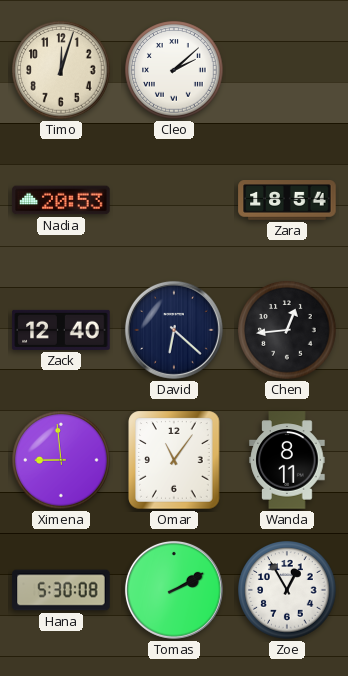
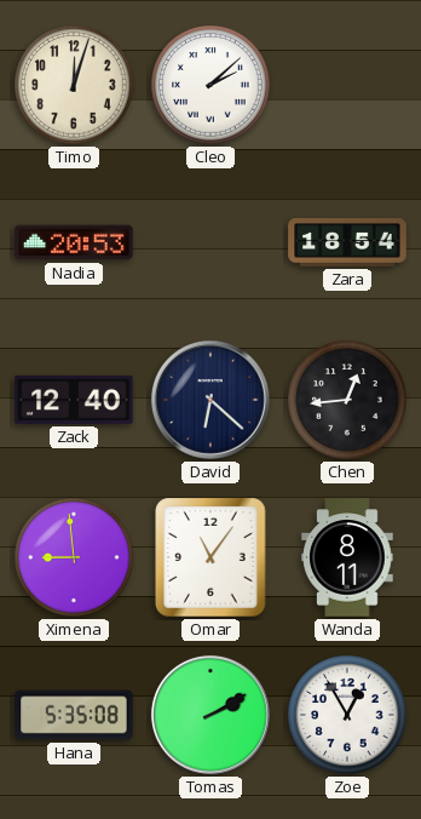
Hana: 5:30 -> 5:35
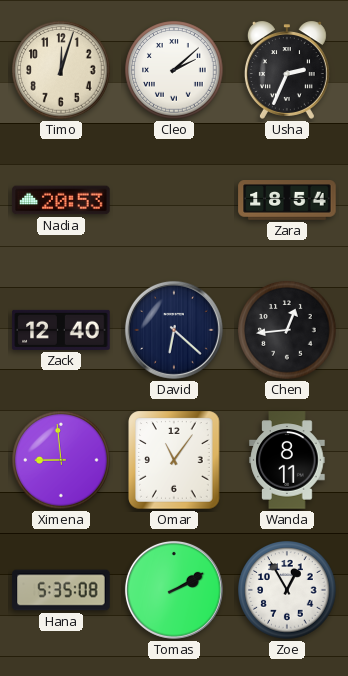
Usha: none -> 2:34
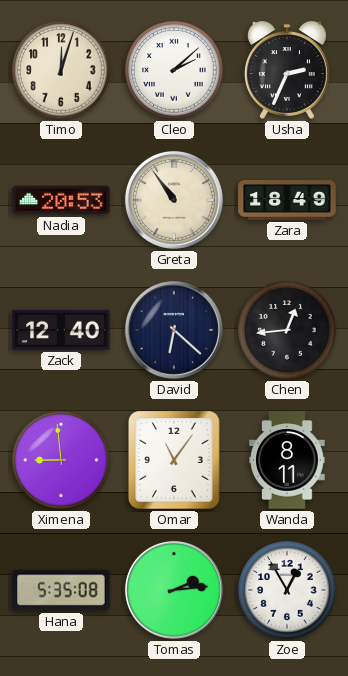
Greta: none -> 10:54
Zara: 18:54 -> 18:49
Tomas: 2:10 -> 2:14
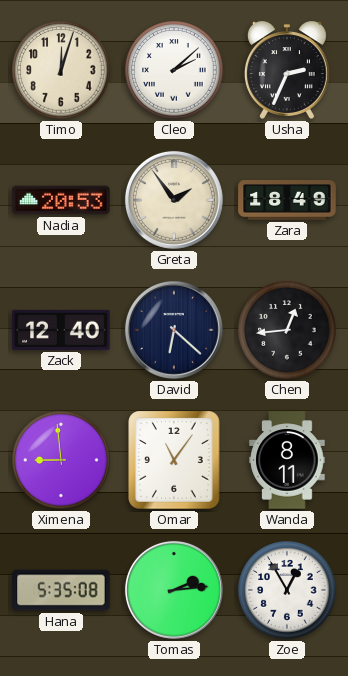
Greta: 10:54 -> 1:54
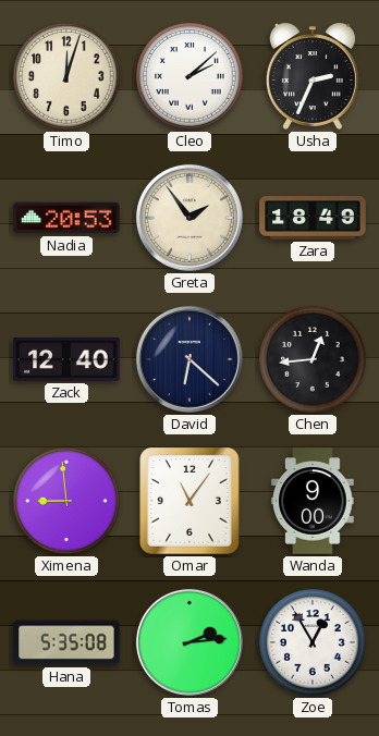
Wanda: 8:11 -> 9:00
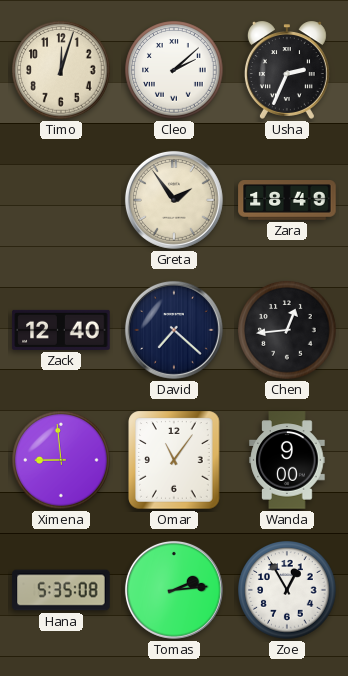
Nadia: 20:53 -> none
David: 6:22 -> 7:22
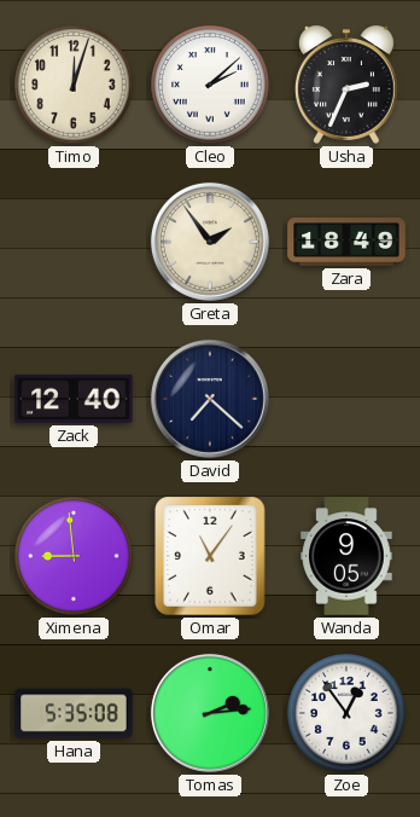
Chen: 12:44 -> none
Wanda: 9:00 -> 9:05
Zoe: 12:55 -> 12:54
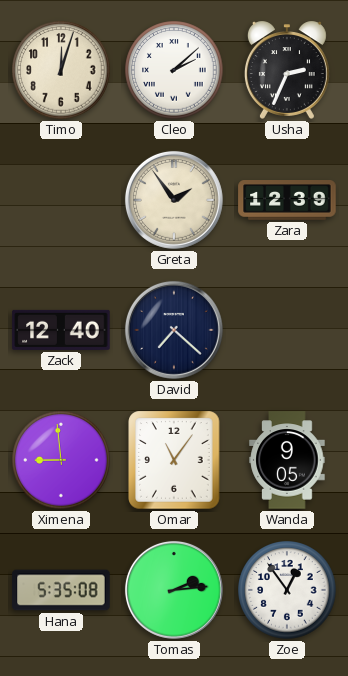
Zara: 18:49 -> 12:39
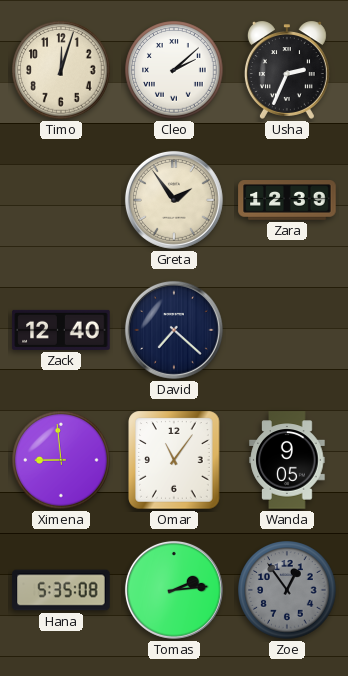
Zoe dial: white -> grey
